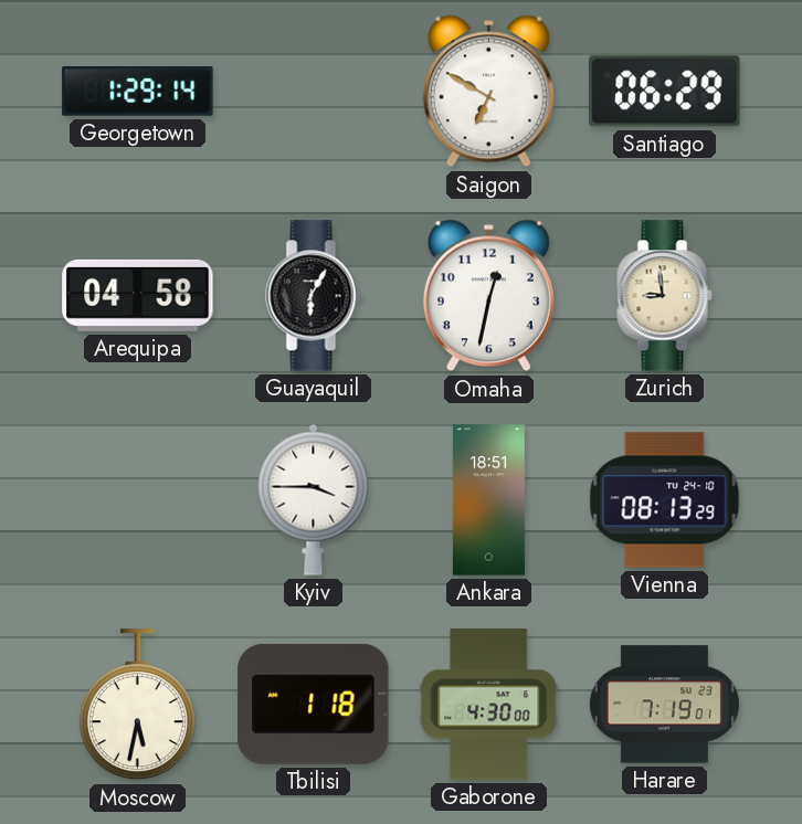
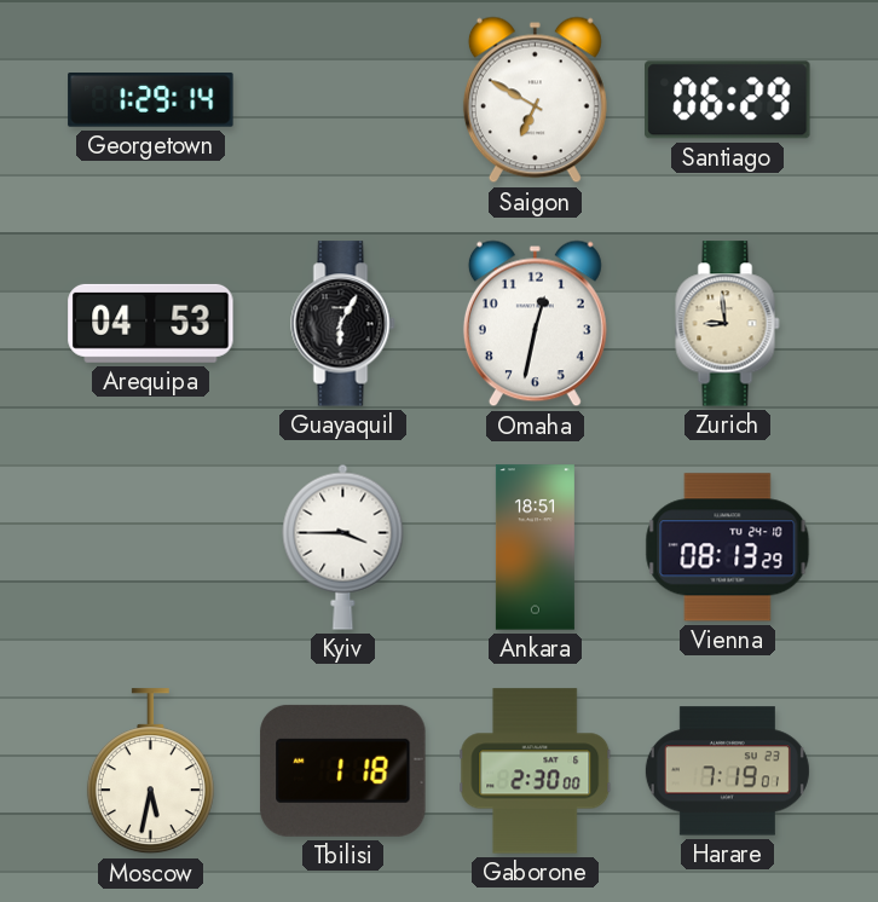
Arequipa: 04:58 -> 04:53
Gaborone: 4:30 -> 2:30
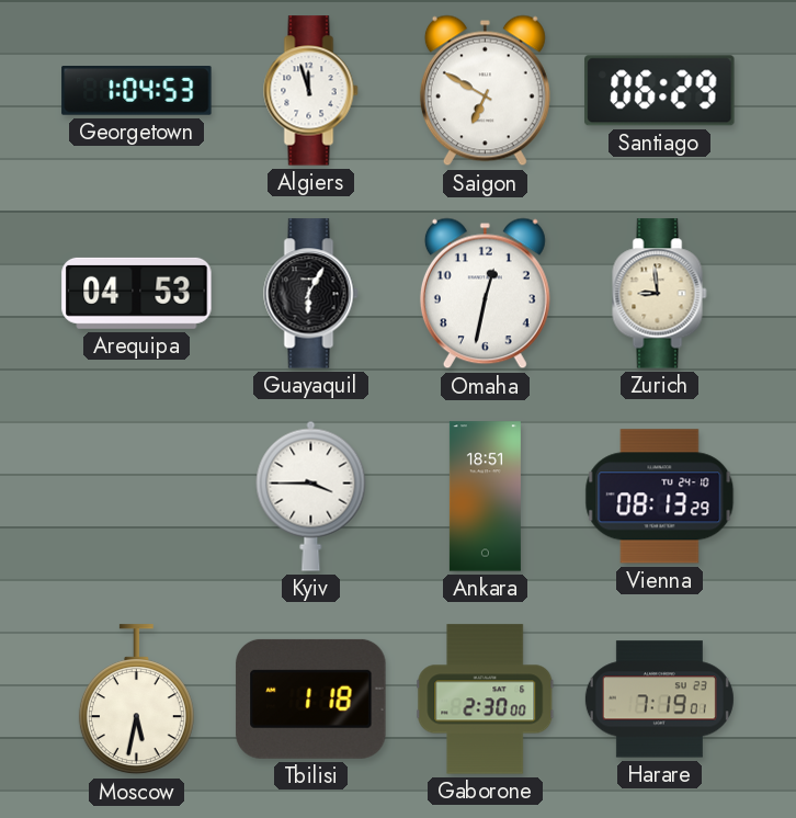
Georgetown: 1:29 -> 1:04
Algiers: none -> 11:57
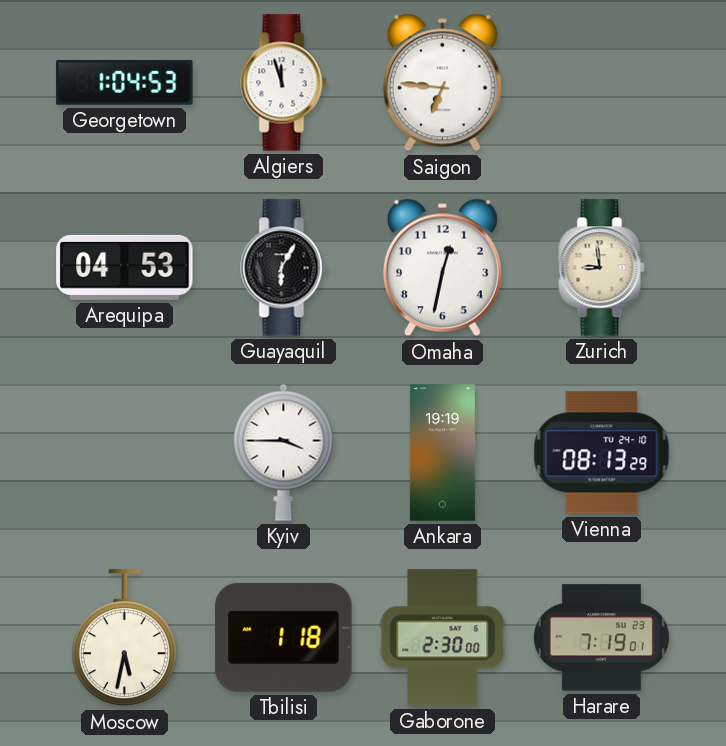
Saigon: 6:50 -> 6:46
Santiago: 06:29 -> none
Ankara: 18:51 -> 19:19
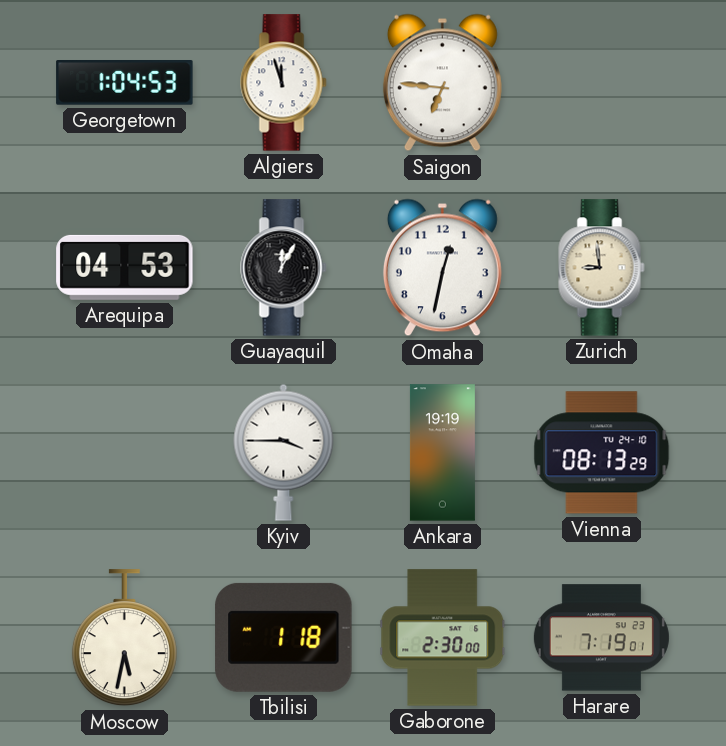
Guayaquil: 6:05 -> 12:05
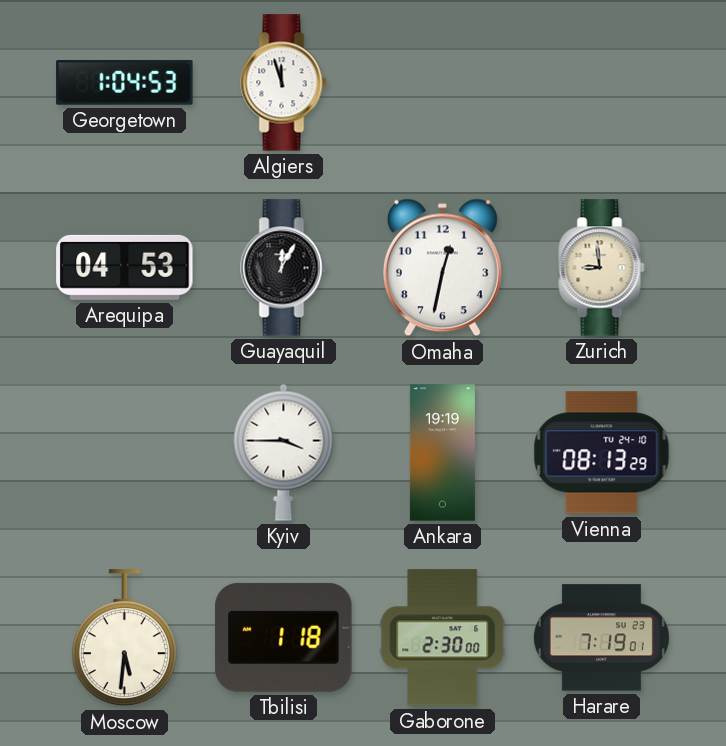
Saigon: 6:46 -> none
Moscow: 5:32 -> 5:31
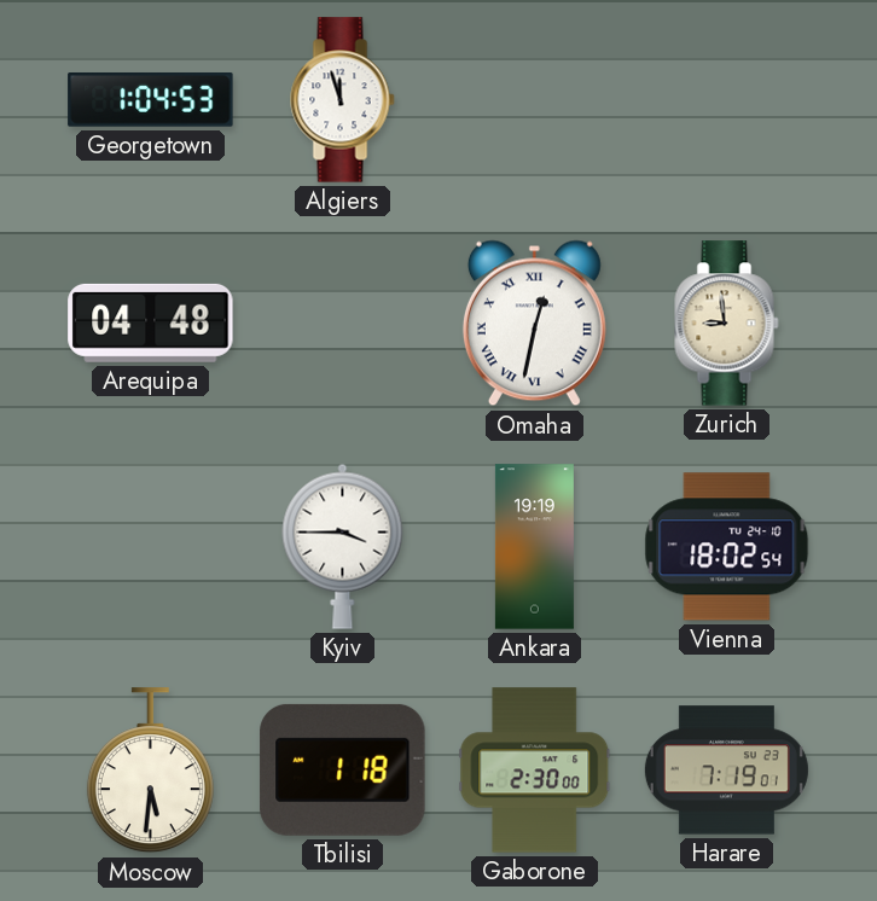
Arequipa: 04:53 -> 04:48
Guayaquil: 12:05 -> none
Omaha numerals: Arabic -> Roman
Vienna: 08:13 -> 18:02
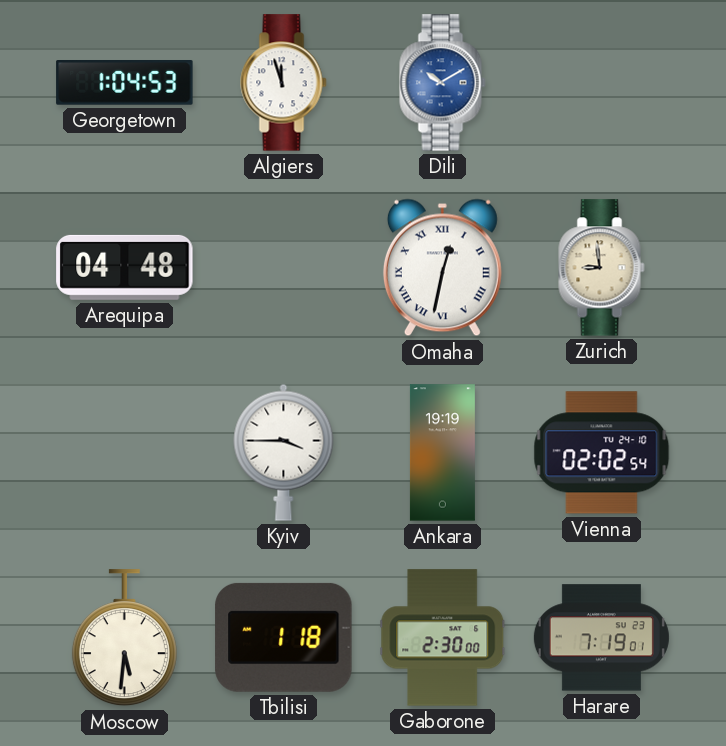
Dili: none -> 10:10
Vienna: 18:02 -> 02:02
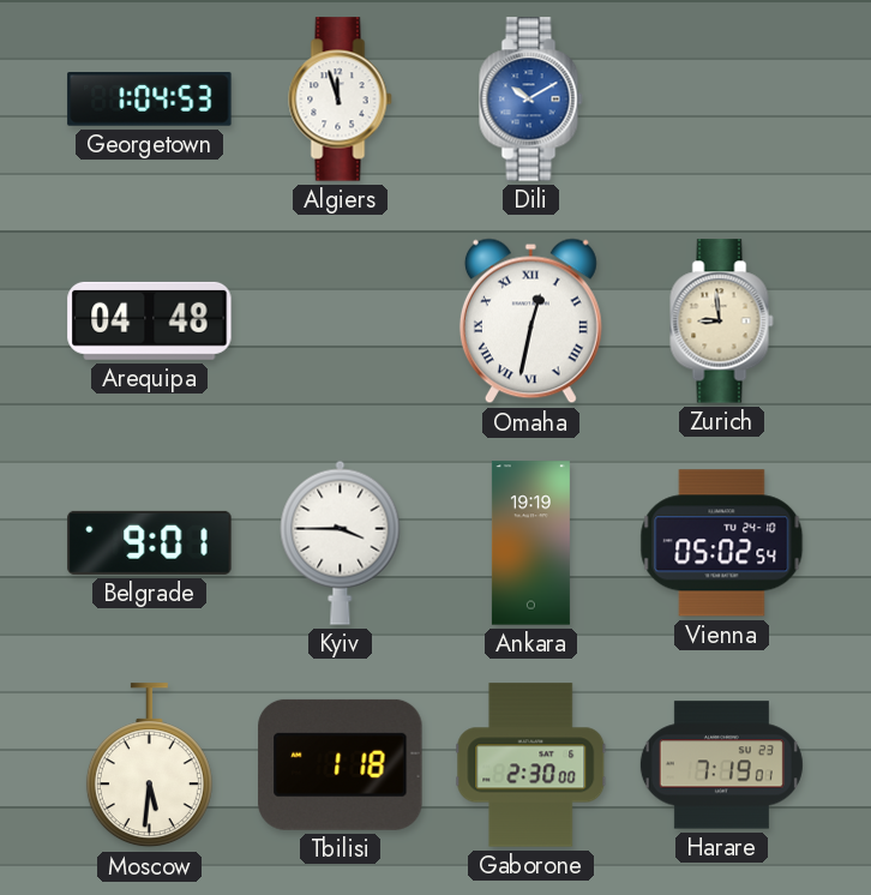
Belgrade: none -> 9:01
Vienna: 02:02 -> 05:02
